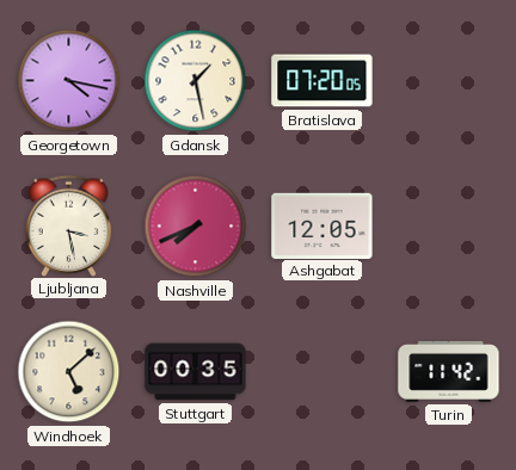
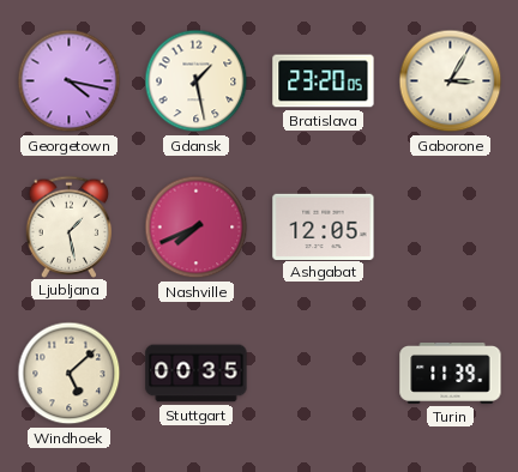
Bratislava: 07:20 -> 23:20
Gaborone: none -> 3:05
Ljubljana: 3:28 -> 1:28
Turin: 11:42 -> 11:39
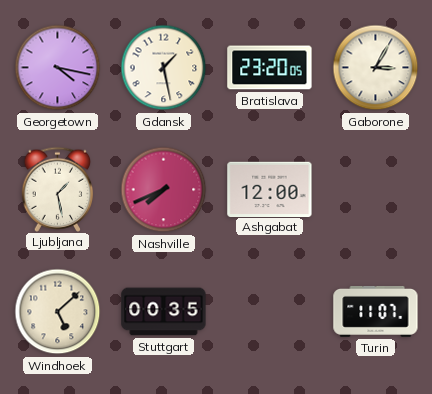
Ashgabat: 12:05 -> 12:00
Turin: 11:39 -> 11:07
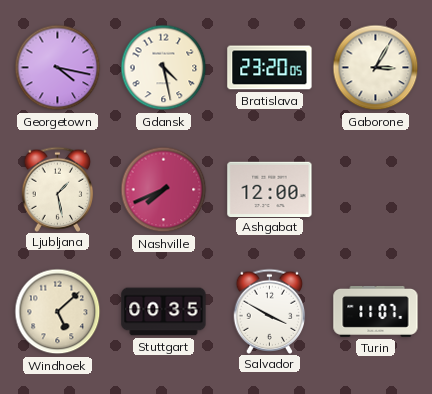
Gdansk: 1:28 -> 4:28
Salvador: none -> 3:50
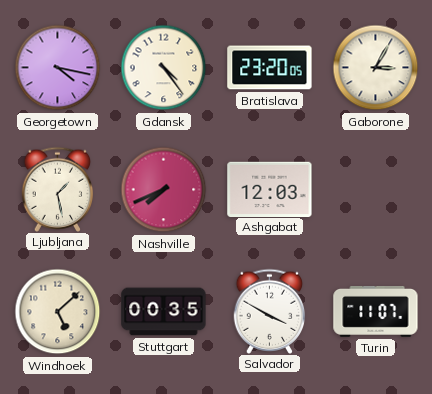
Gdansk: 4:28 -> 4:24
Ashgabat: 12:00 -> 12:03
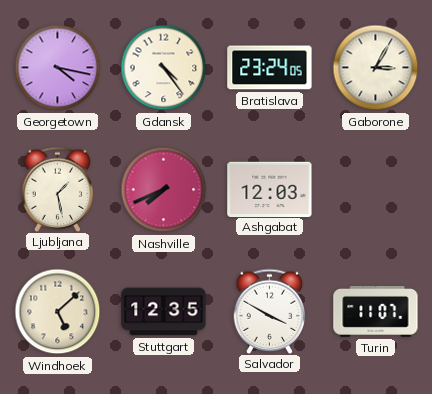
Bratislava: 23:20 -> 23:24
Stuttgart: 00:35 -> 12:35
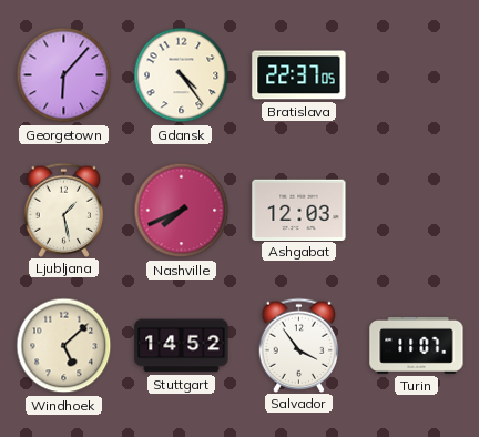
Georgetown: 4:17 -> 6:07
Bratislava: 23:24 -> 22:37
Gaborone: 3:05 -> none
Stuttgart: 12:35 -> 14:52
Salvador: 3:50 -> 3:54
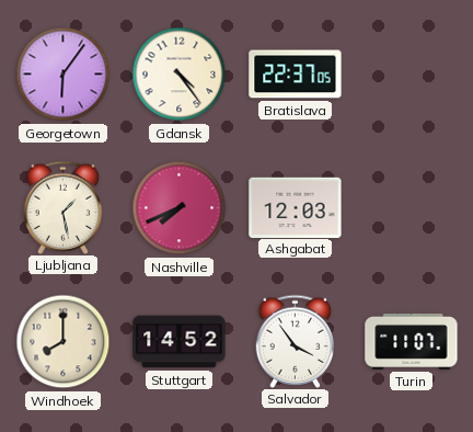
Georgetown: 6:07 -> 6:06
Windhoek: 5:08 -> 8:00
